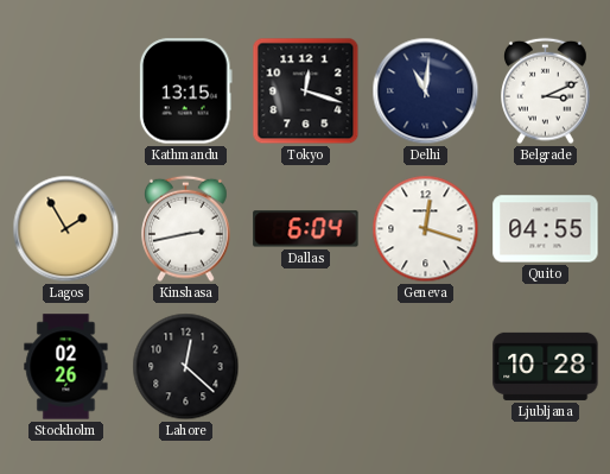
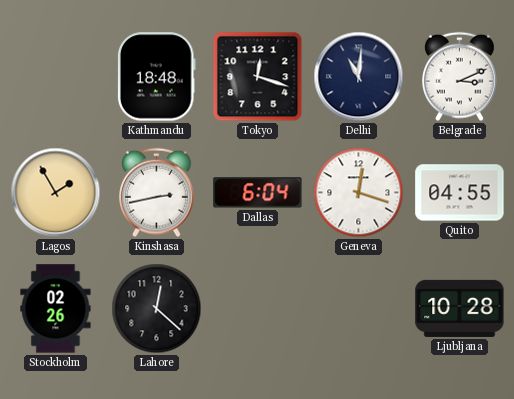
Kathmandu: 13:15 -> 18:48
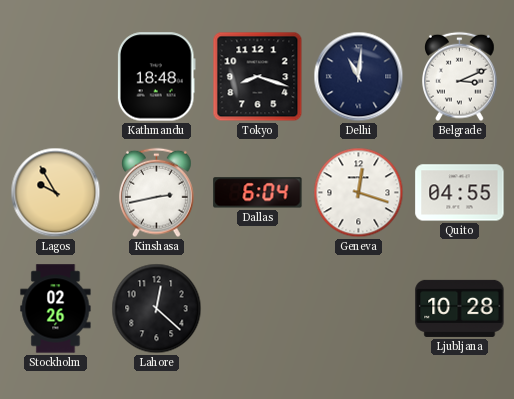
Tokyo: 12:18 -> 8:18
Lagos: 1:55 -> 9:55
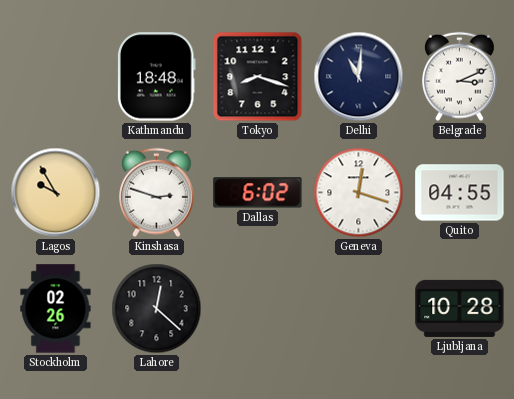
Kinshasa: 2:43 -> 2:48
Dallas: 6:04 -> 6:02
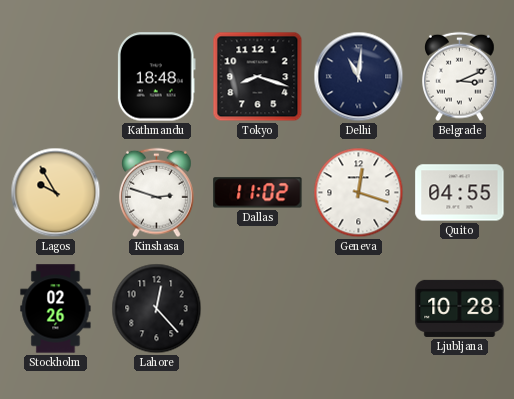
Dallas: 6:02 -> 11:02
Lahore: 12:22 -> 12:23
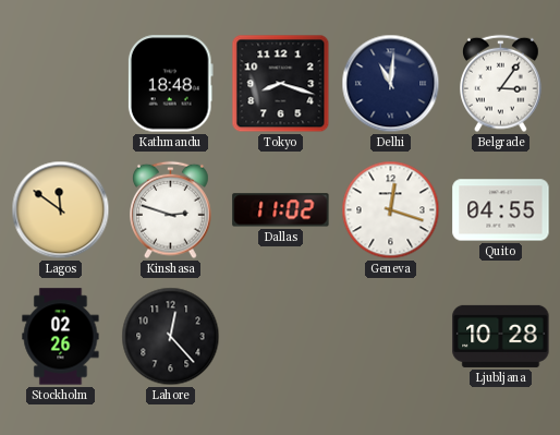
Belgrade: 3:11 -> 3:06
Lagos: 9:55 -> 11:51
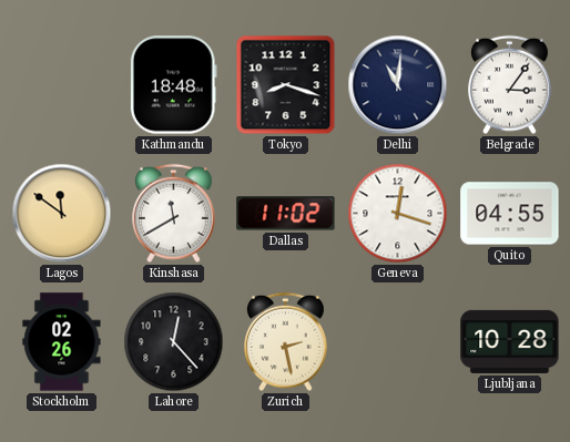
Kinshasa: 2:48 -> 11:40
Zurich: none -> 2:28
